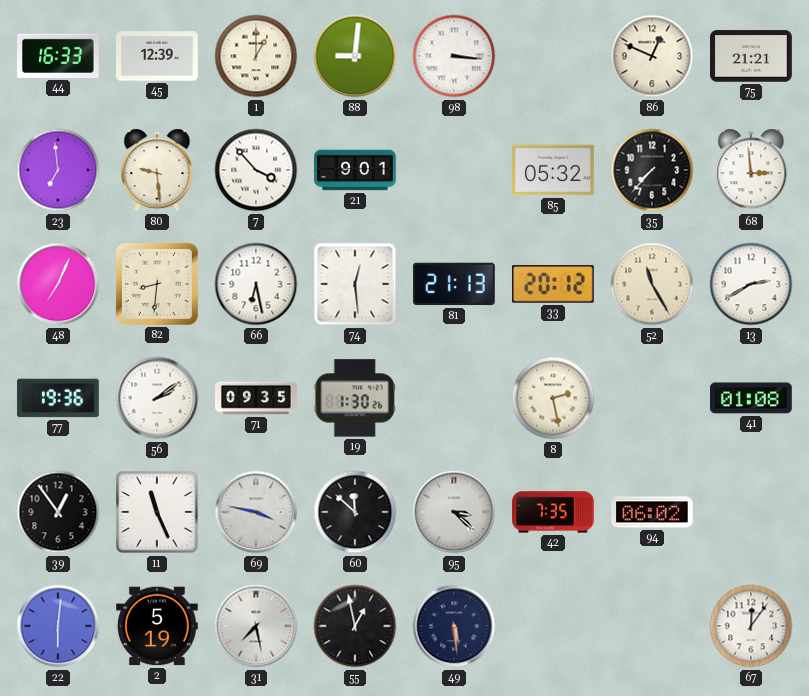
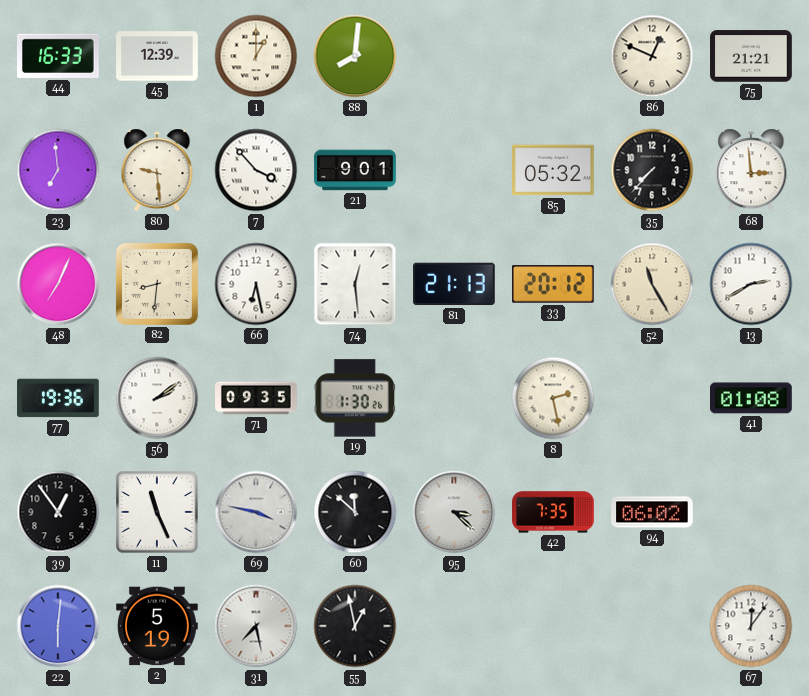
88: 9:01 -> 8:01
98: 3:16 -> none
49: 5:29 -> none
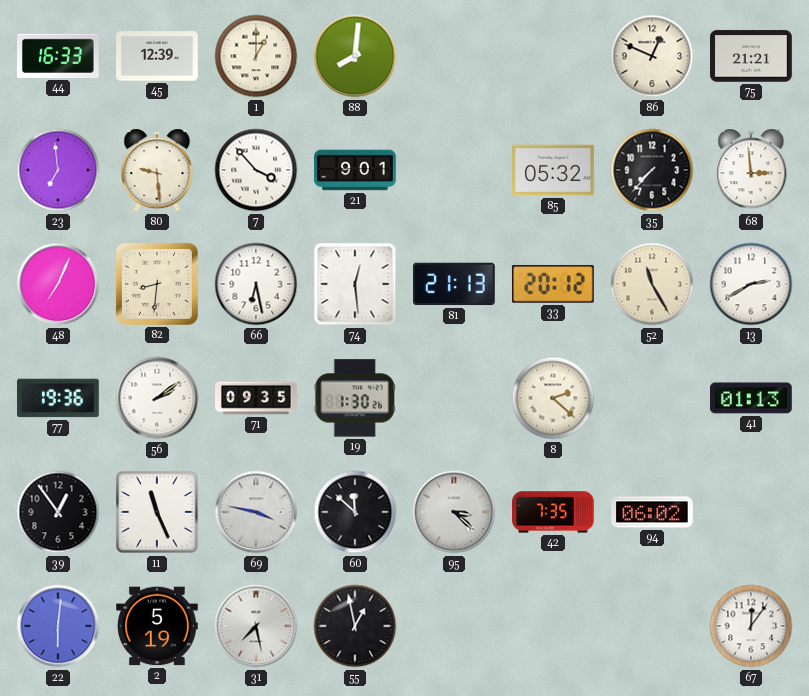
8: 2:28 -> 2:22
41: 01:08 -> 01:13
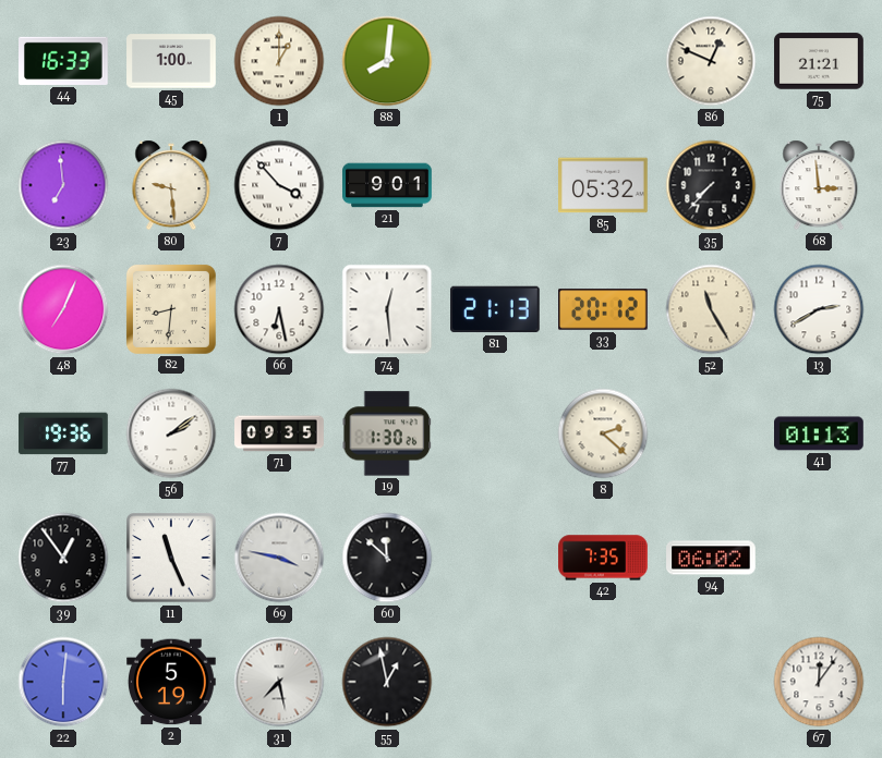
45: 12:39 -> 1:00
95: 3:22 -> none
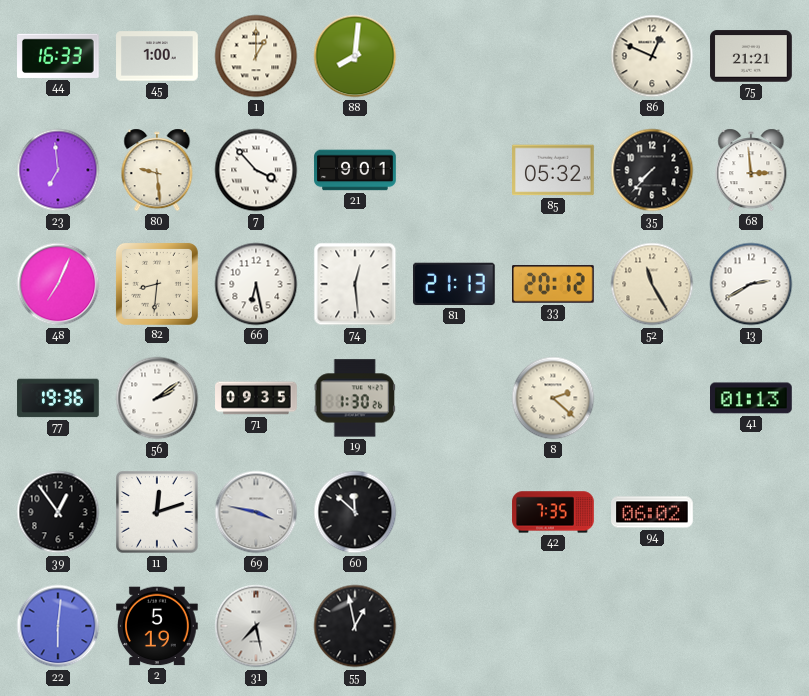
11: 11:26 -> 12:12
67: 12:06 -> none
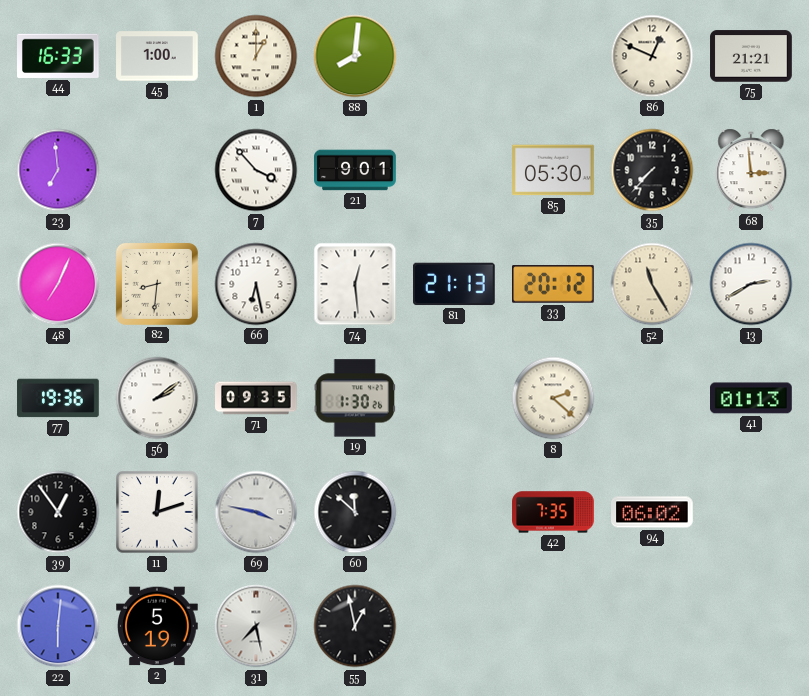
80: 9:29 -> none
85: 05:32 -> 05:30
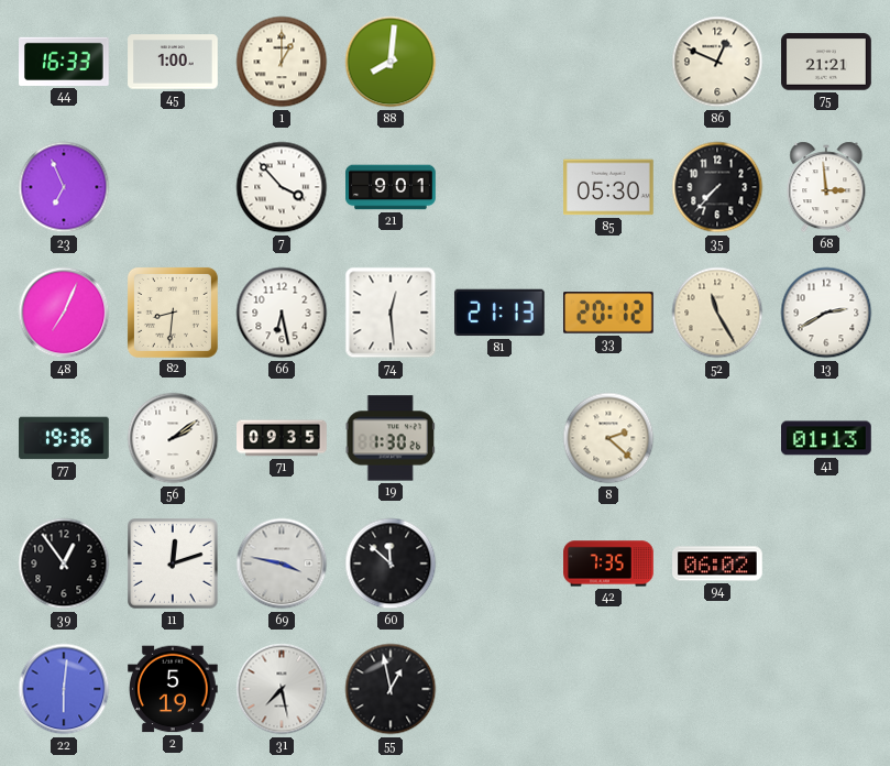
23: 6:59 -> 6:56
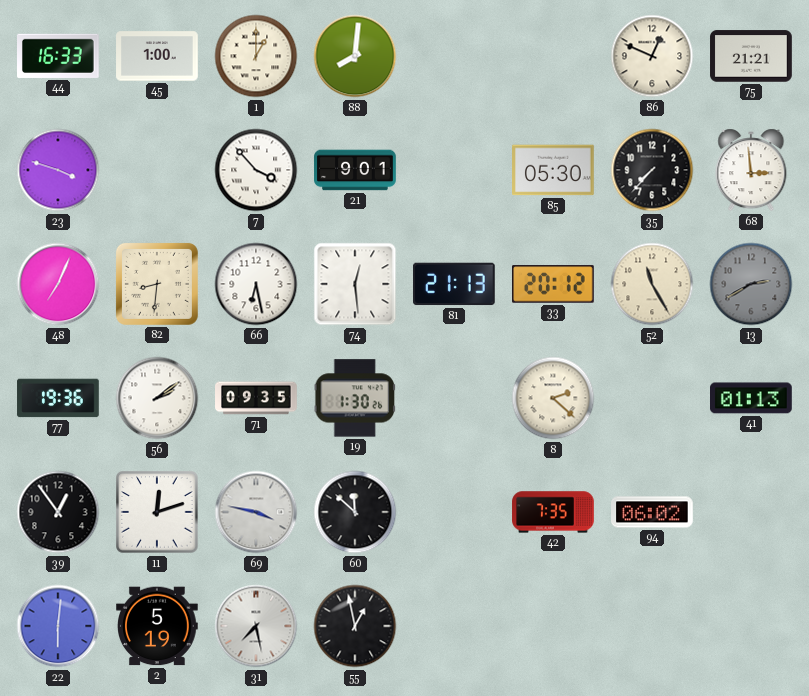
23: 6:56 -> 3:48
13 dial: white -> grey
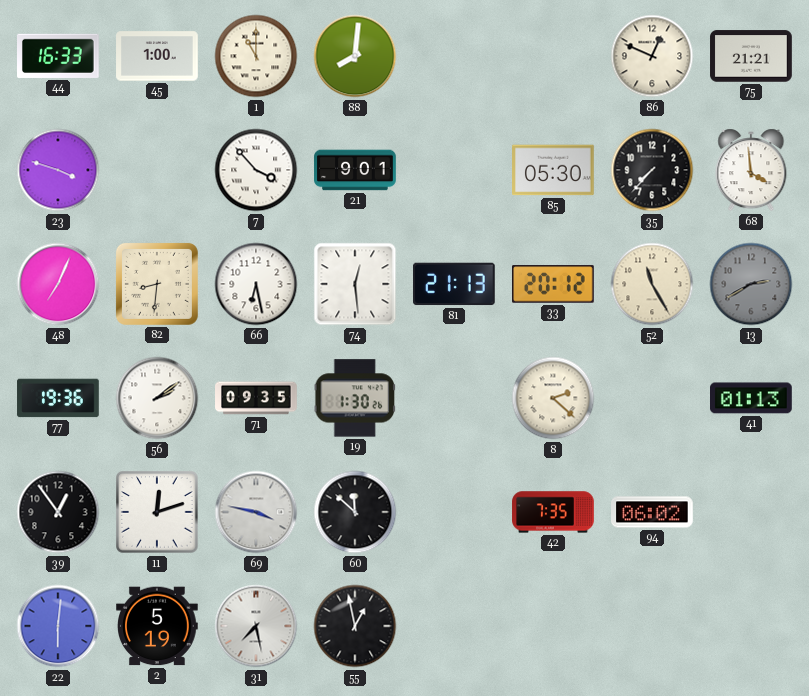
1: 1:00 -> 11:00
68: 2:59 -> 3:59
